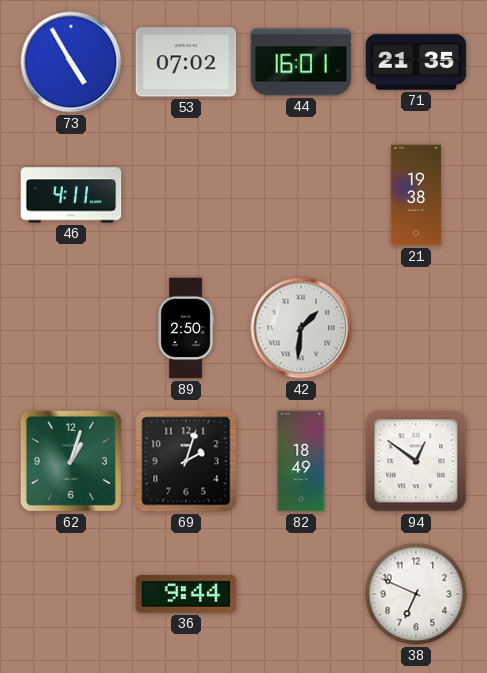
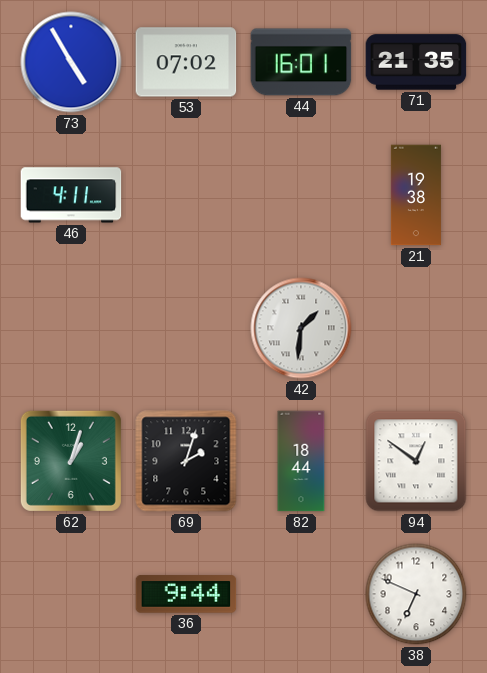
89: 2:50 -> none
82: 18:49 -> 18:44
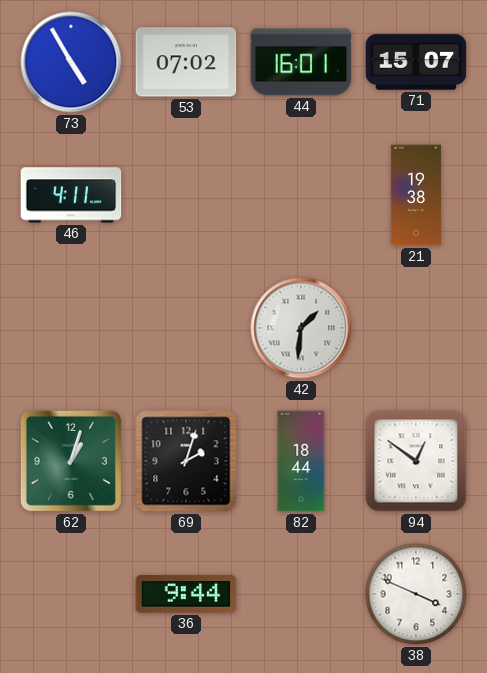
71: 21:35 -> 15:07
38: 6:49 -> 3:49
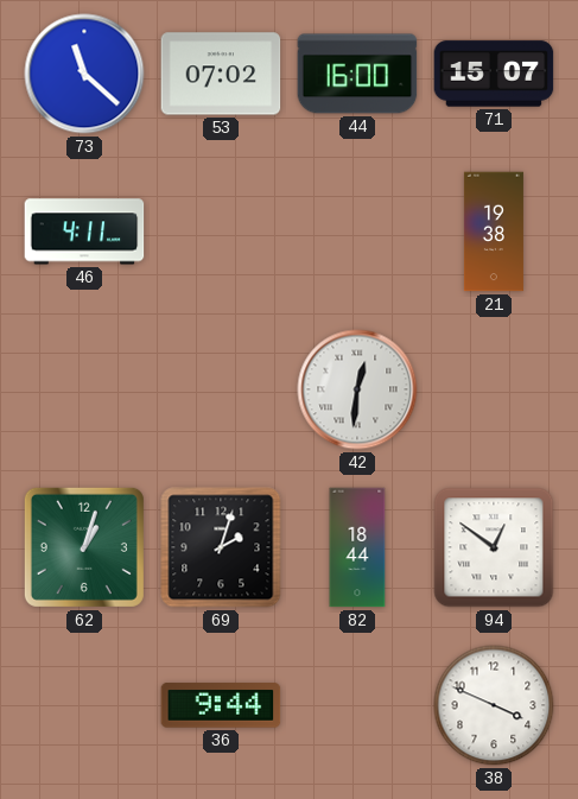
73: 4:55 -> 11:22
44: 16:01 -> 16:00
42: 1:31 -> 12:31
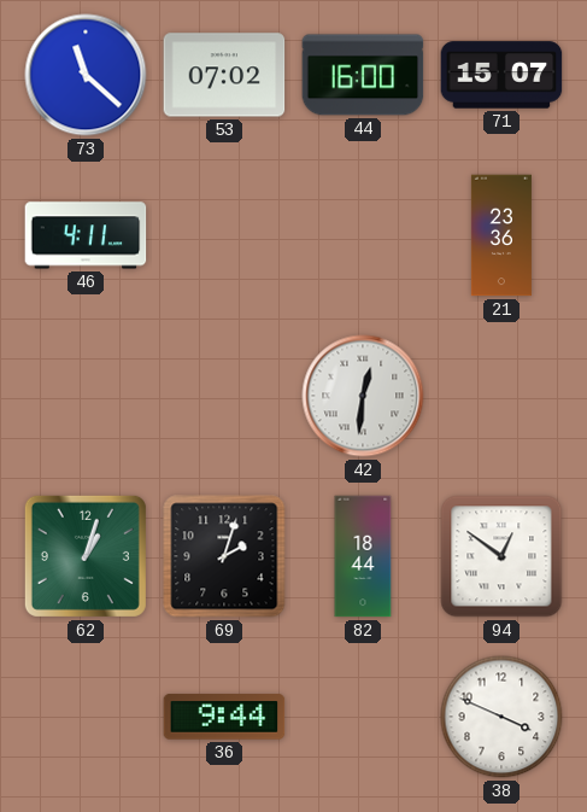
21: 19:38 -> 23:36
